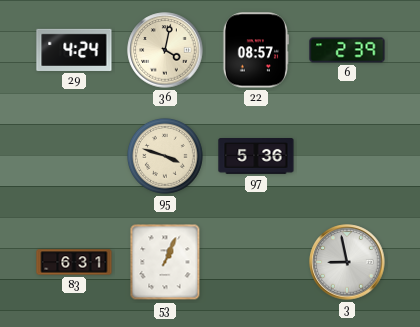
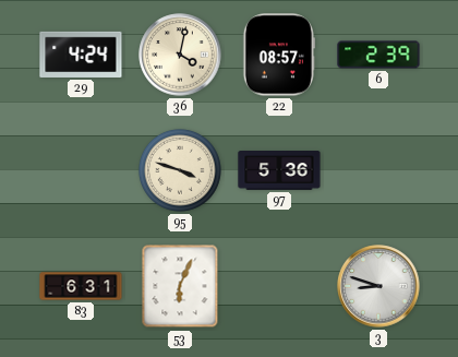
53: 1:04 -> 6:04
3: 8:58 -> 8:48
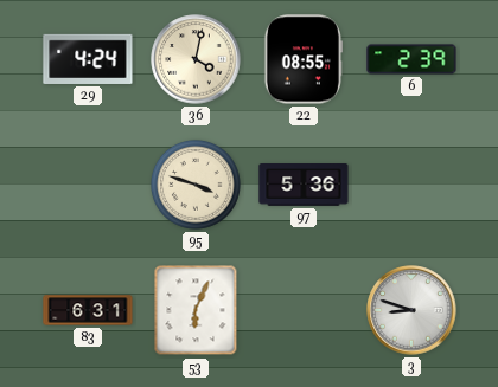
22: 08:57 -> 08:55
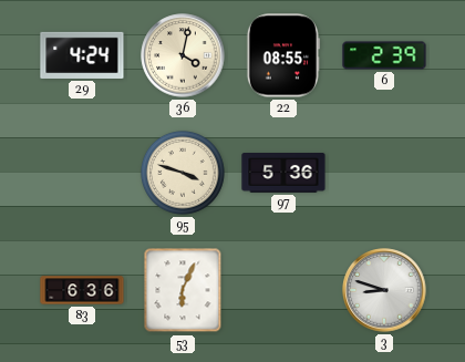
83: 6:31 -> 6:36
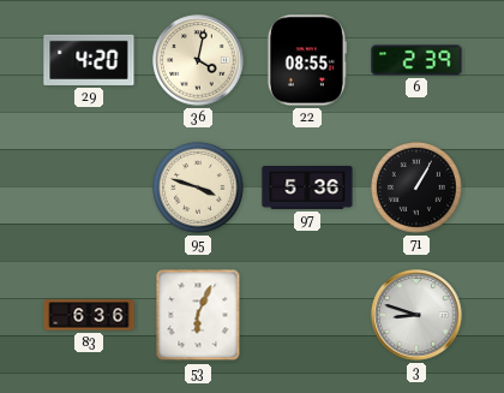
29: 4:24 -> 4:20
71: none -> 1:05
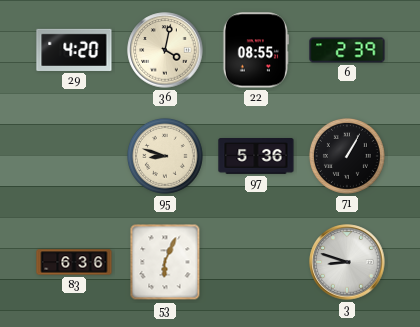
95: 3:48 -> 8:48
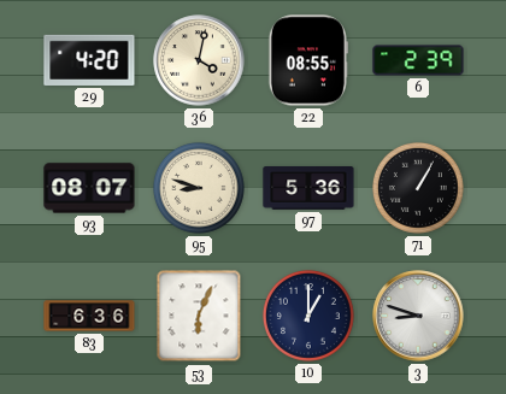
93: none -> 08:07
10: none -> 1:00
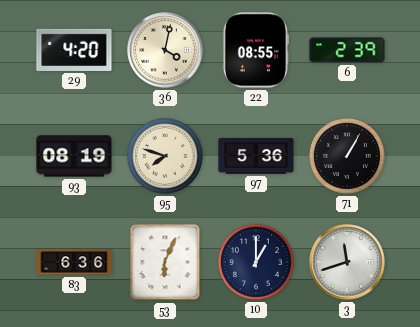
93: 08:07 -> 08:19
95: 8:48 -> 7:48
3: 8:48 -> 11:42
